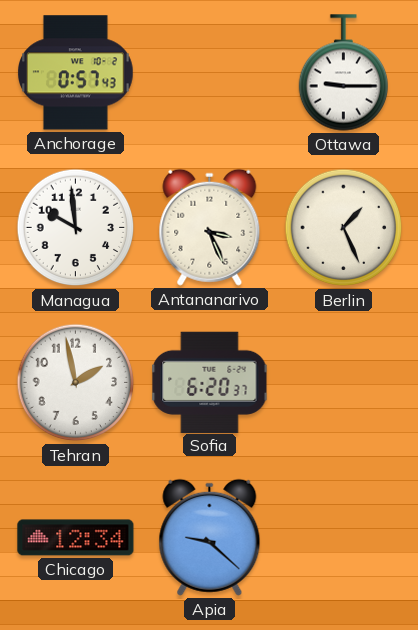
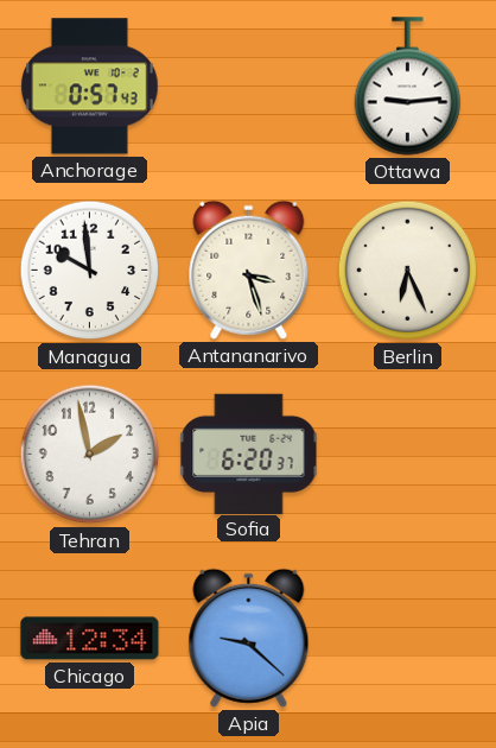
Ottawa: 9:15 -> 9:14
Antananarivo: 3:26 -> 3:27
Berlin: 1:26 -> 6:26
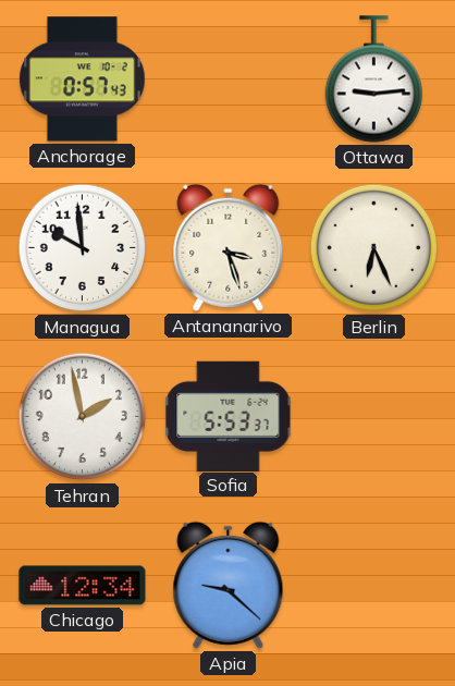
Sofia: 6:20 -> 5:53
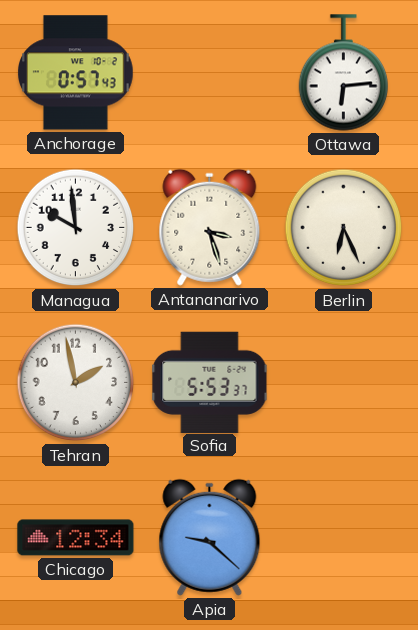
Ottawa: 9:14 -> 6:14
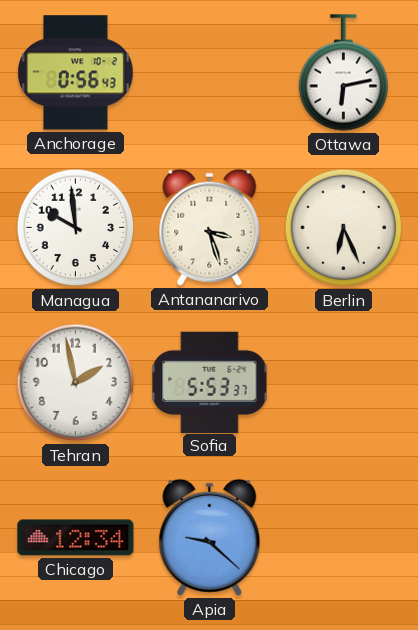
Anchorage: 0:57 -> 0:56
Ottawa: 6:14 -> 6:13
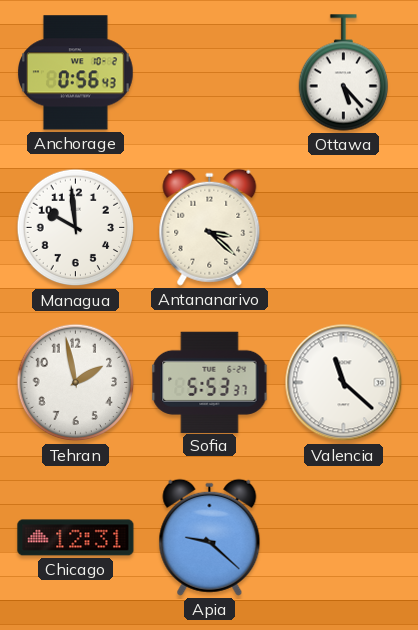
Ottawa: 6:13 -> 5:23
Antananarivo: 3:27 -> 3:22
Berlin: 6:26 -> none
Valencia: none -> 11:22
Chicago: 12:34 -> 12:31
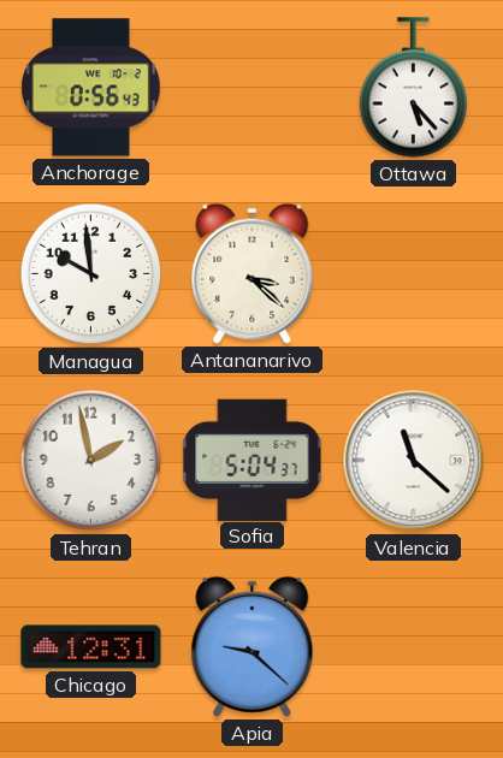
Sofia: 5:53 -> 5:04
